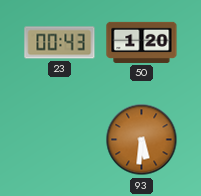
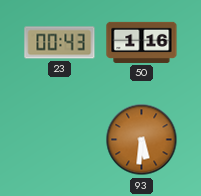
50: 1:20 -> 1:16
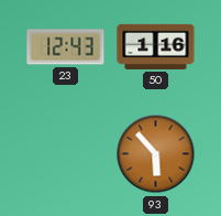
23: 00:43 -> 12:43
93: 5:31 -> 5:53
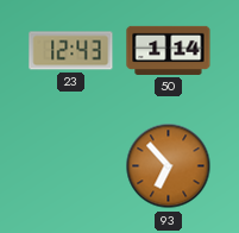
50: 1:16 -> 1:14
93: 5:53 -> 6:53
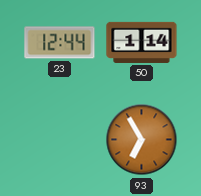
23: 12:43 -> 12:44
93: 6:53 -> 6:55
